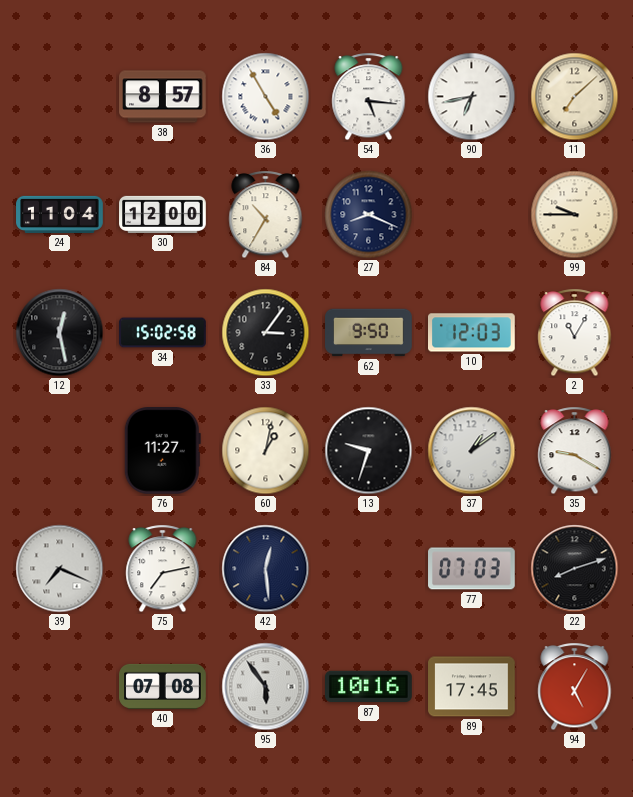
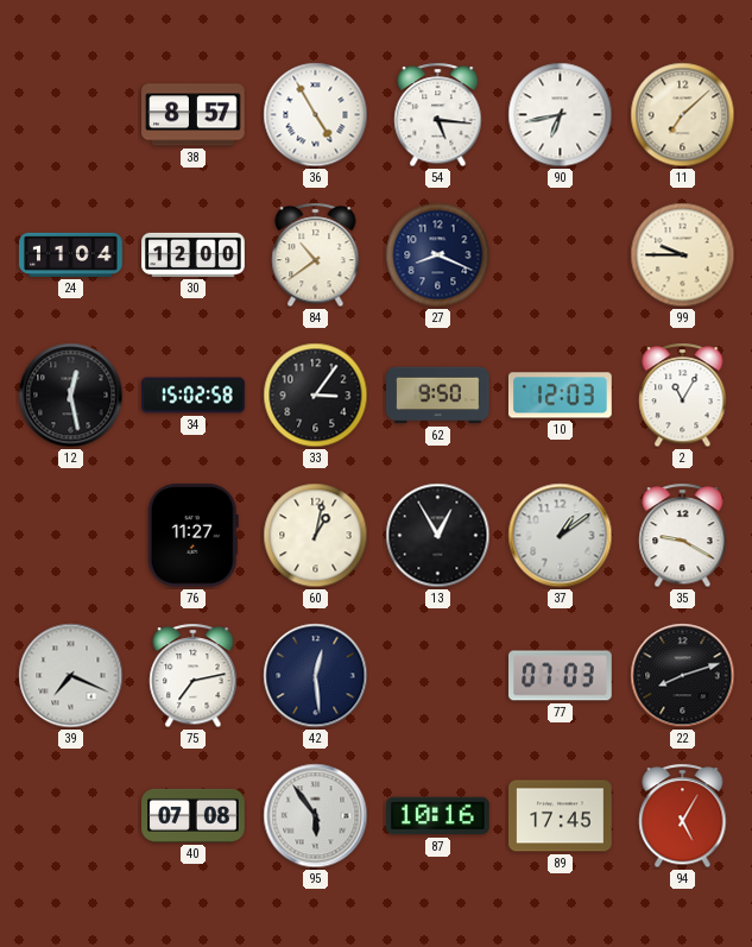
84: 10:35 -> 10:39
13: 9:33 -> 12:55
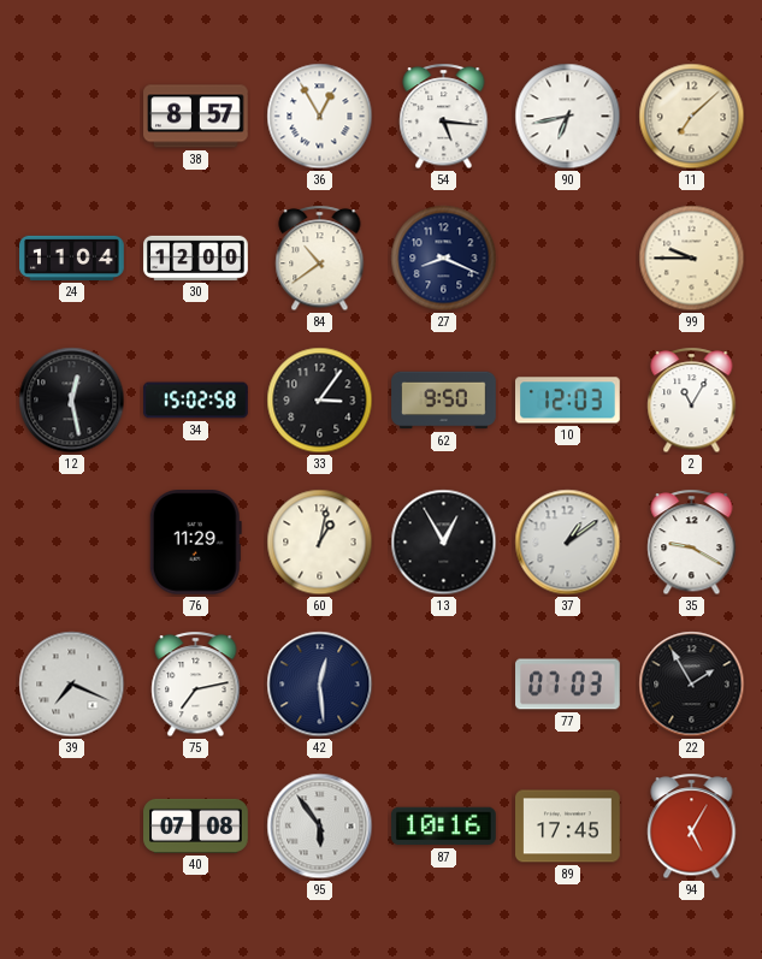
36: 4:55 -> 12:55
76: 11:27 -> 11:29
22: 8:12 -> 1:55
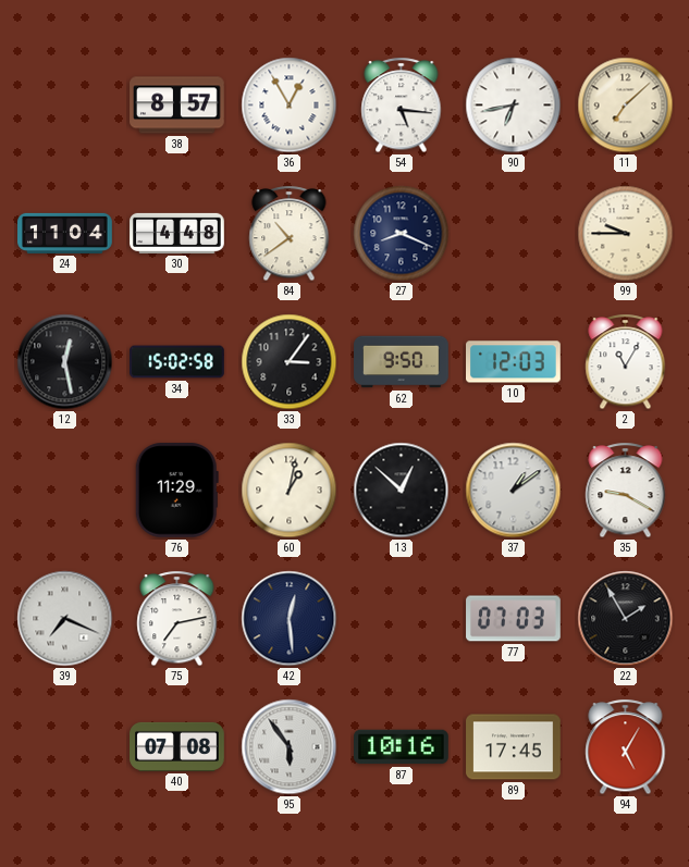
30: 12:00 -> 4:48
13: 12:55 -> 12:52
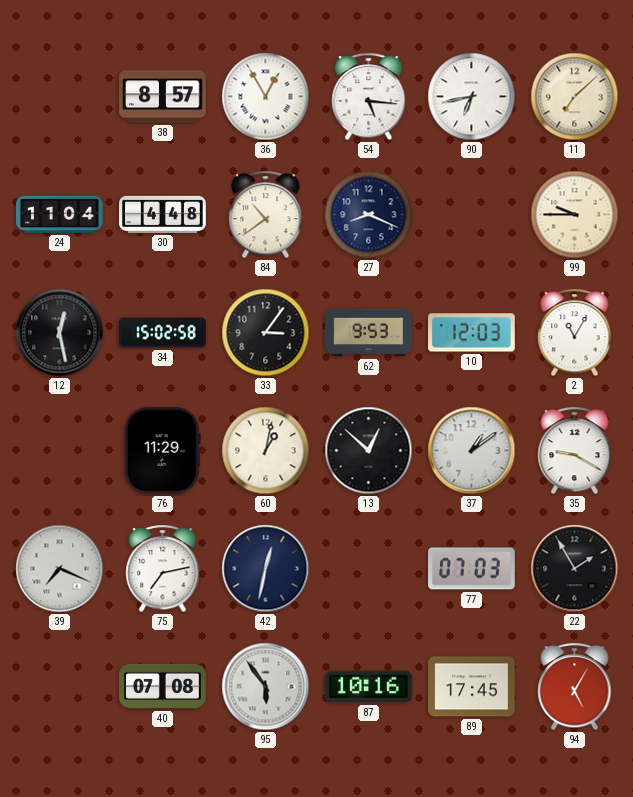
62: 9:50 -> 9:53
42: 12:29 -> 12:32
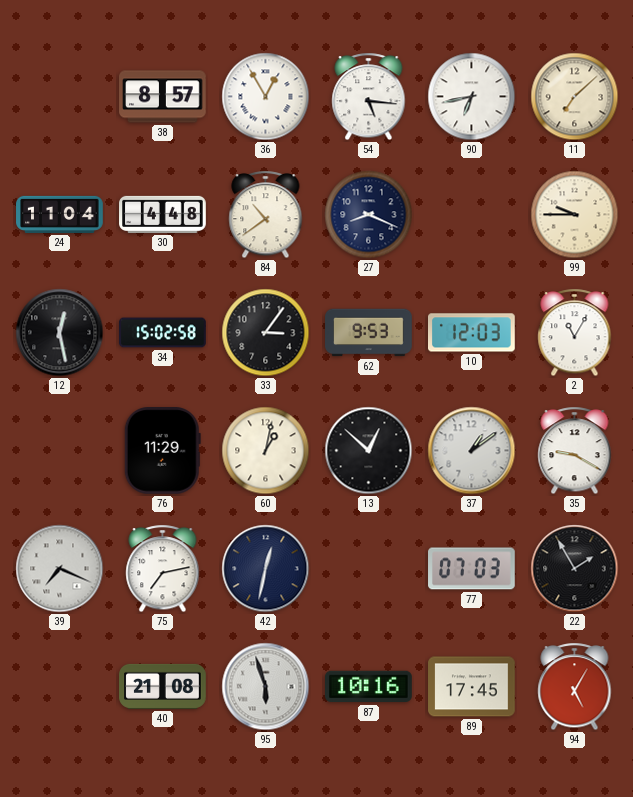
40: 07:08 -> 21:08
95: 5:54 -> 5:57
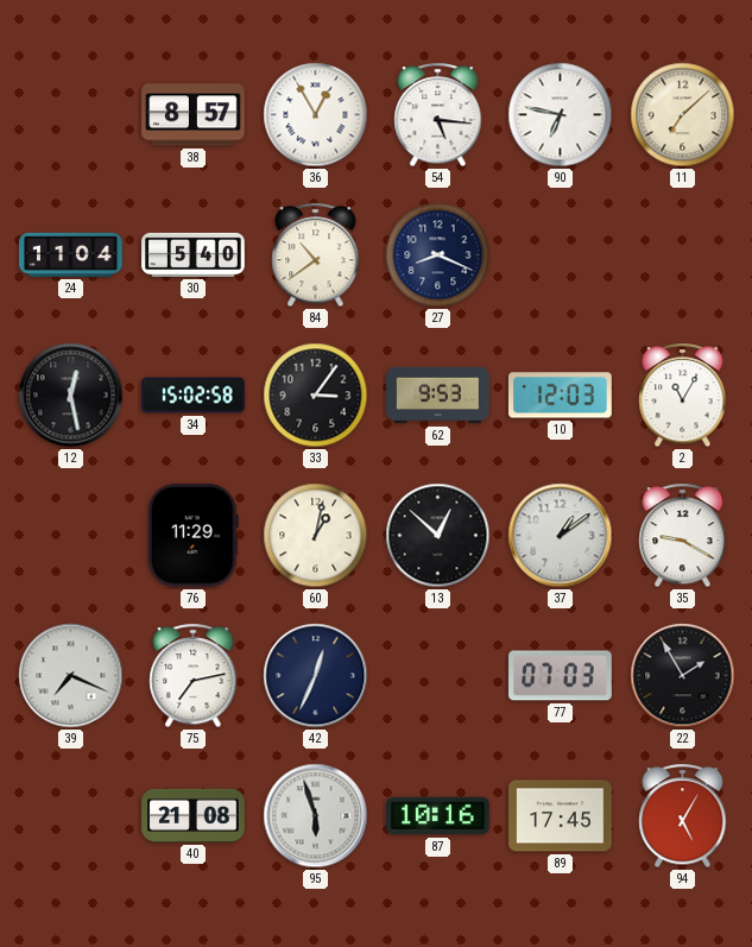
90: 6:43 -> 6:47
30: 4:48 -> 5:40
99: 9:45 -> none
42: 12:32 -> 12:34
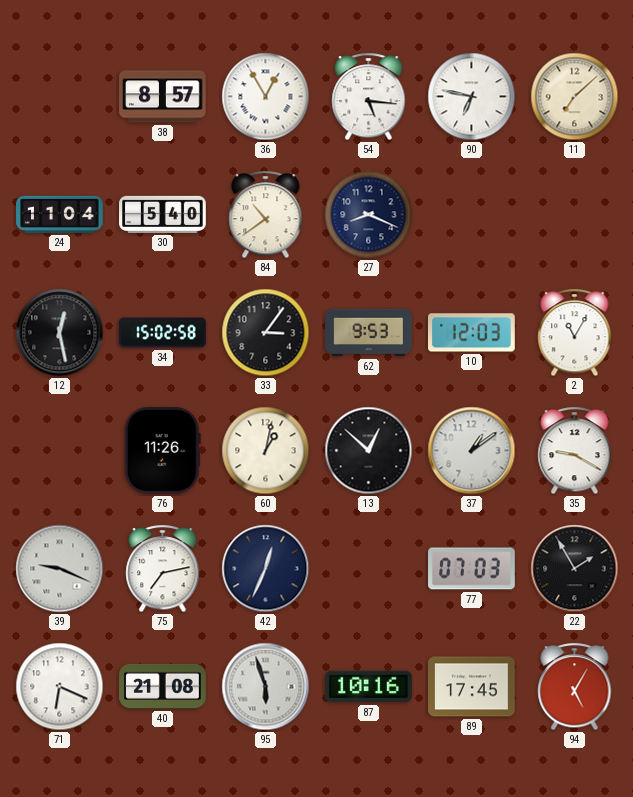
76: 11:29 -> 11:26
39: 7:19 -> 9:19
71: none -> 6:19
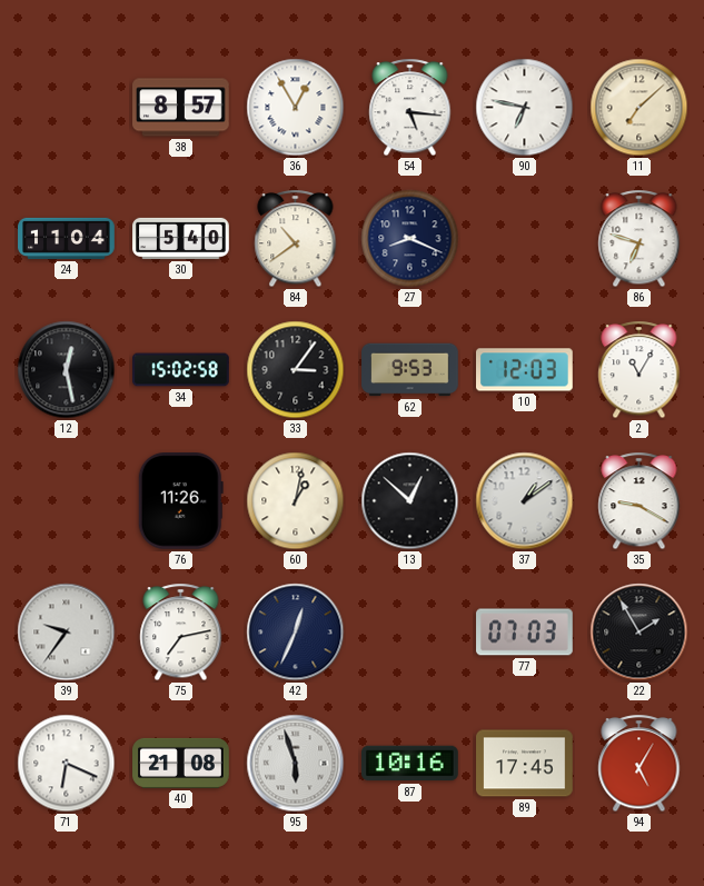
86: none -> 6:48
39: 9:19 -> 9:36
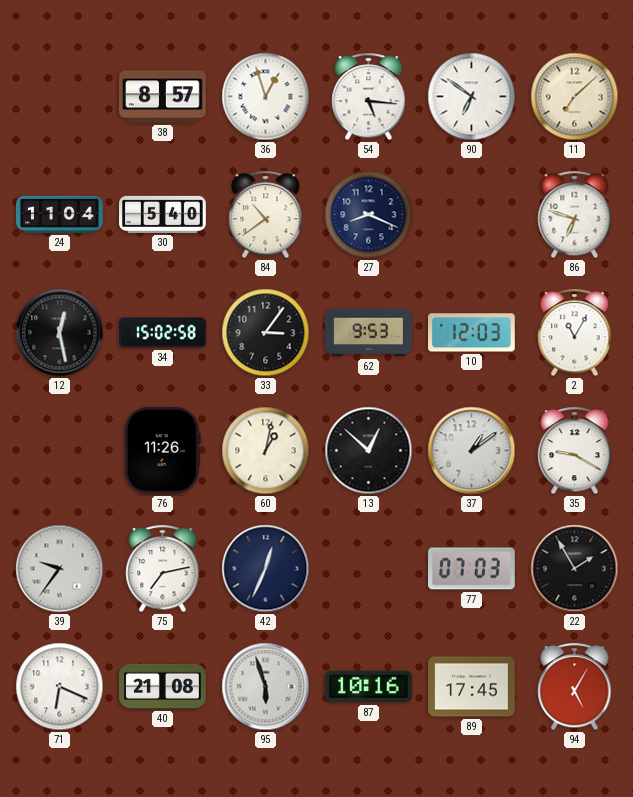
36: 12:55 -> 12:57
90: 6:47 -> 6:51
